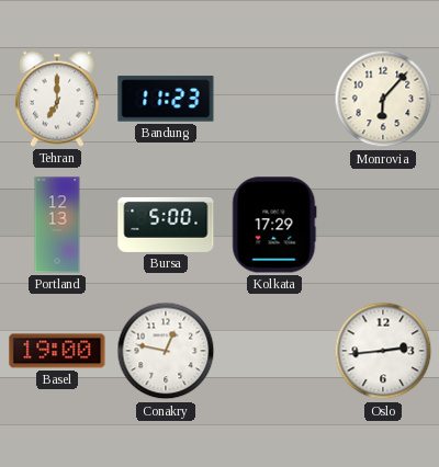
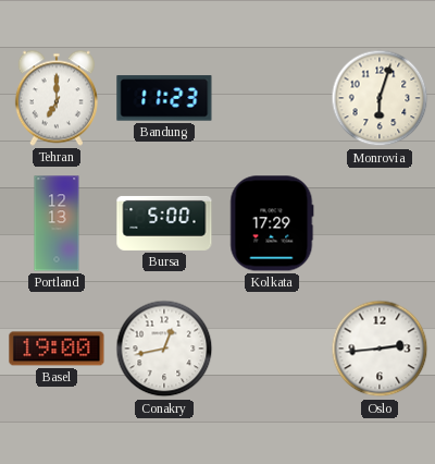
Monrovia: 6:07 -> 6:03
Conakry: 12:47 -> 12:43
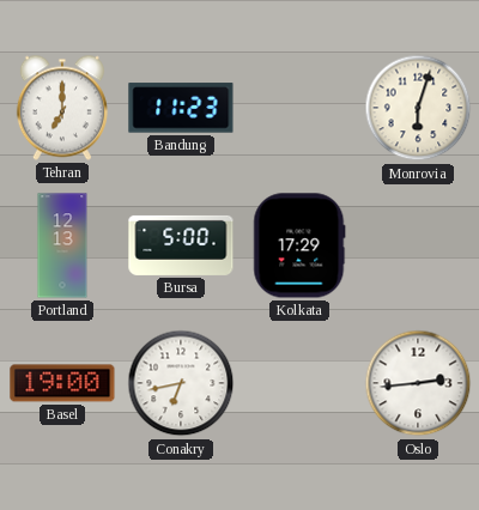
Conakry: 12:43 -> 6:43
